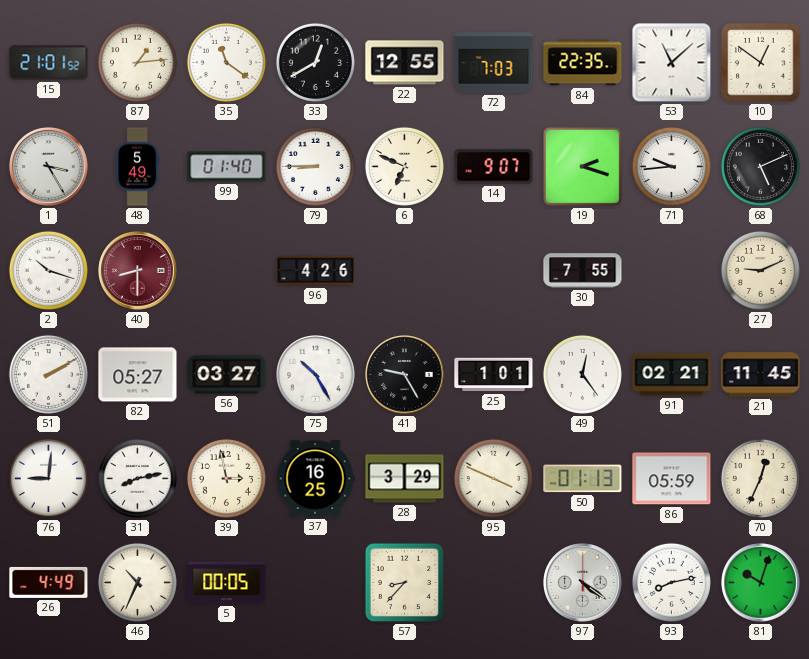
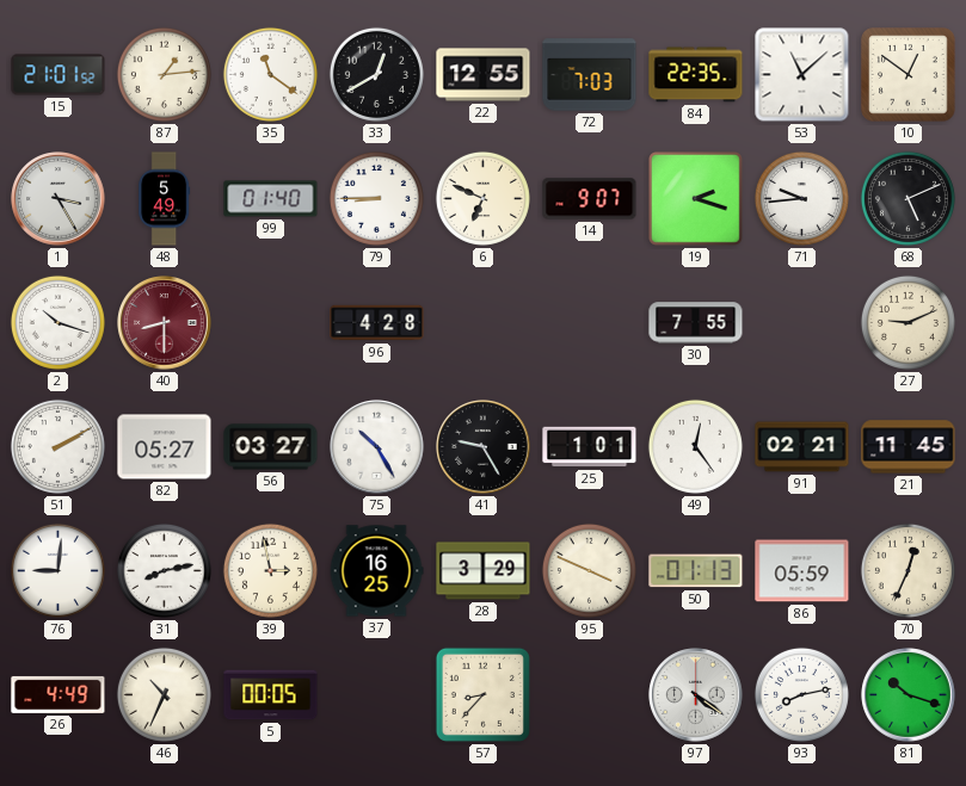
96: 4:26 -> 4:28
81: 10:03 -> 10:18
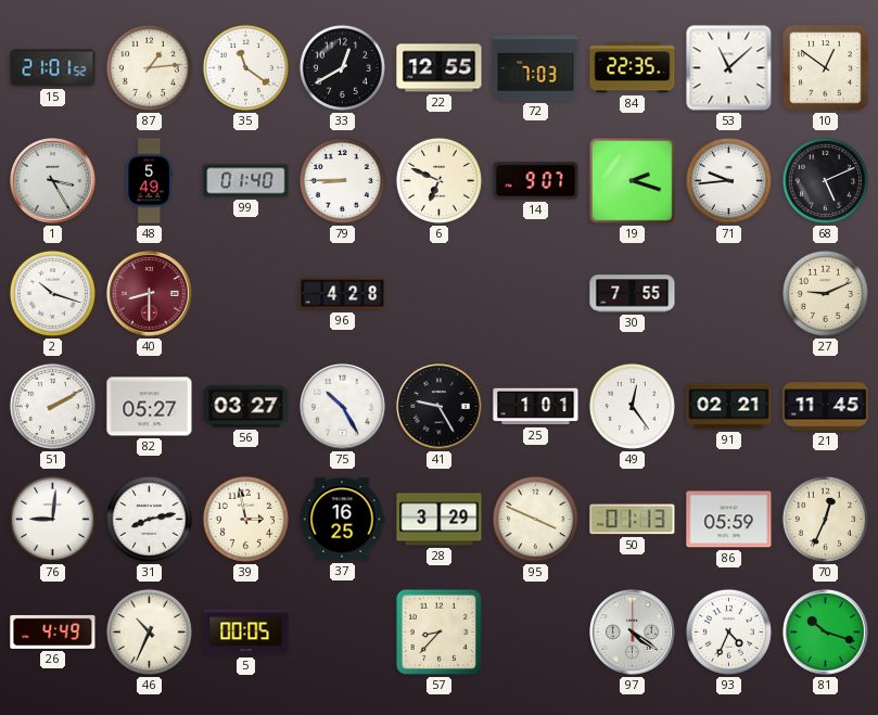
93: 8:13 -> 4:34
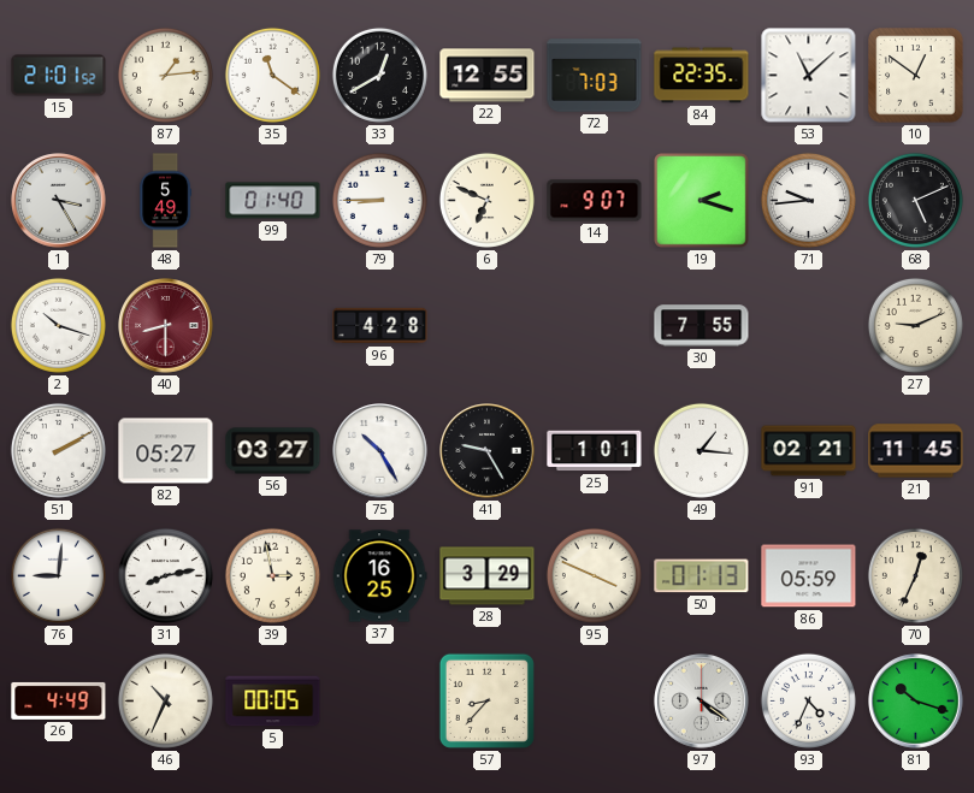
49: 12:24 -> 1:16
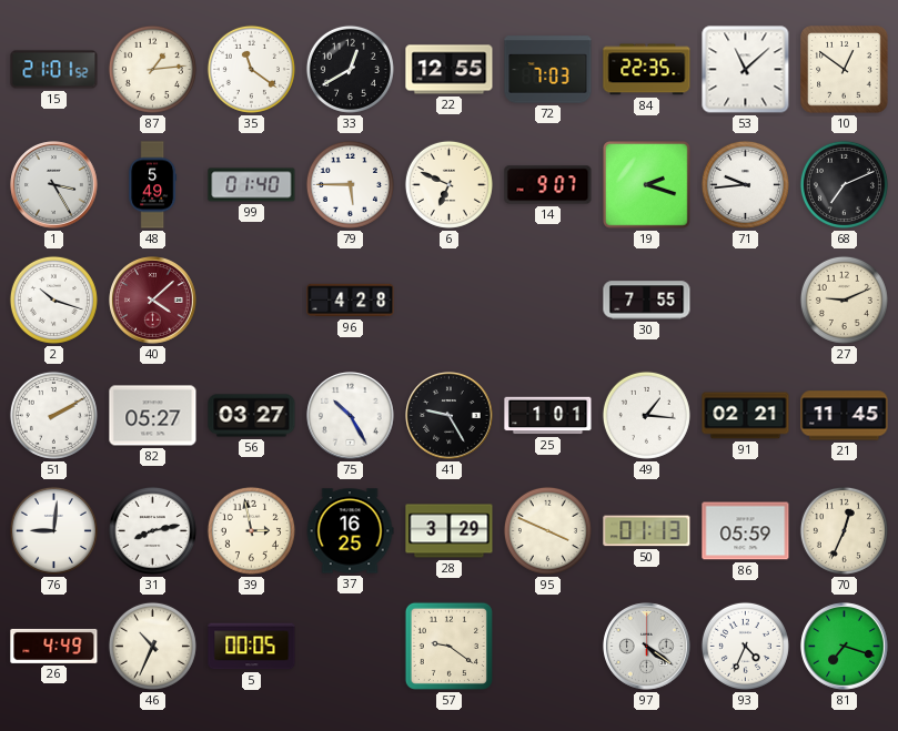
79: 8:45 -> 5:45
68: 5:11 -> 7:11
40: 8:30 -> 4:08
57: 8:37 -> 9:21
81: 10:18 -> 7:18
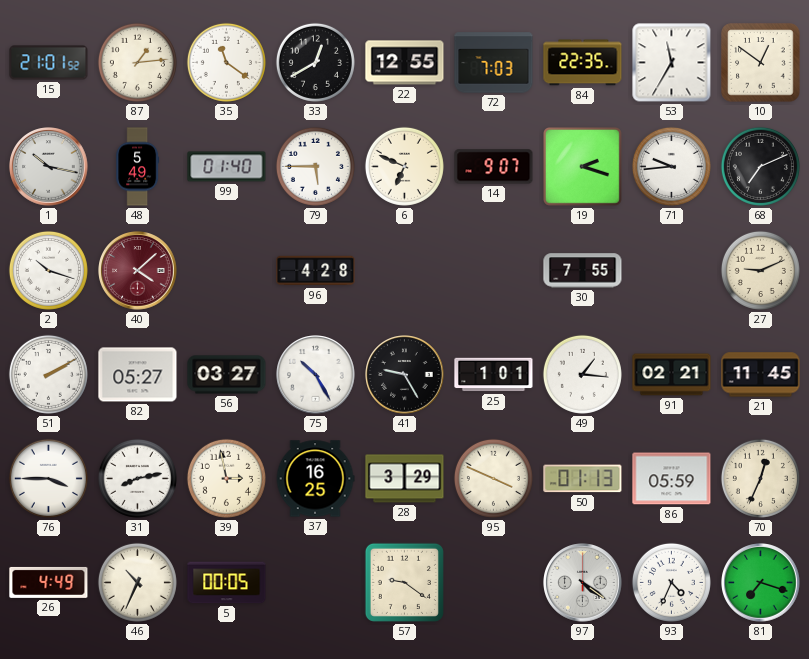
53: 11:08 -> 11:35
1: 3:25 -> 10:17
76: 9:01 -> 3:45
